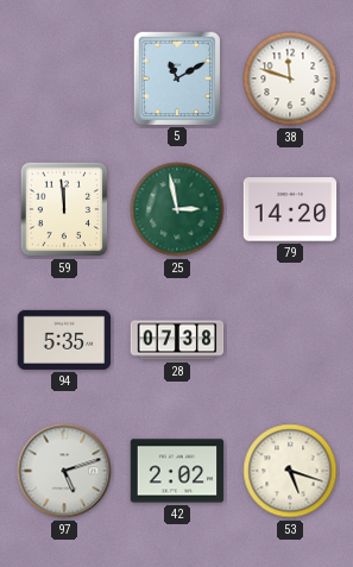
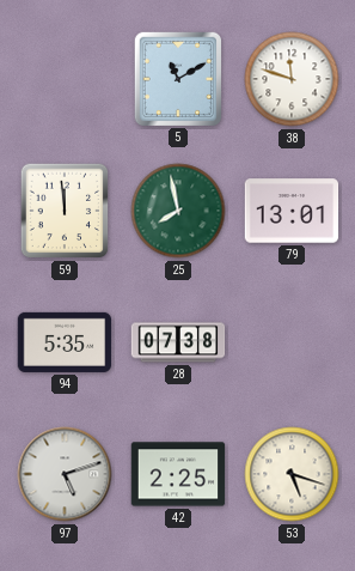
25: 2:58 -> 7:58
79: 14:20 -> 13:01
42: 2:02 -> 2:25
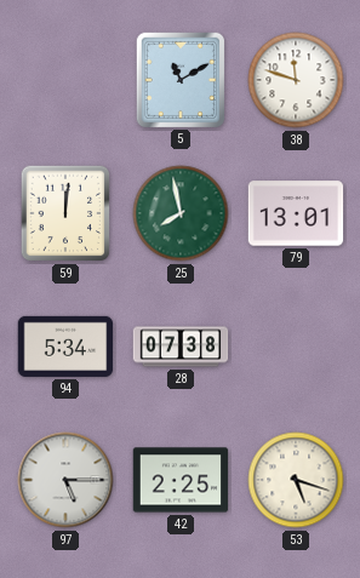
59: 11:59 -> 12:01
94: 5:35 -> 5:34
97: 5:12 -> 5:15
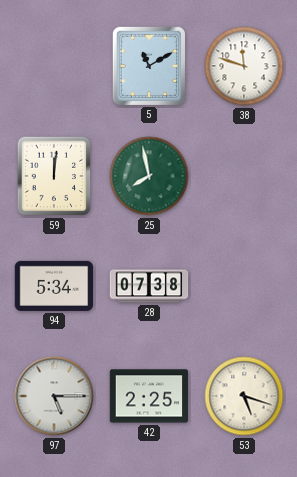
79: 13:01 -> none
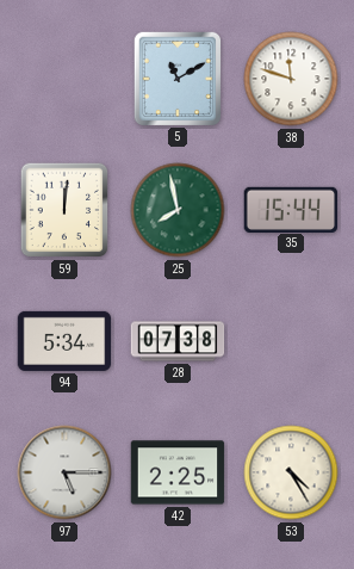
35: none -> 15:44
53: 5:18 -> 4:25
